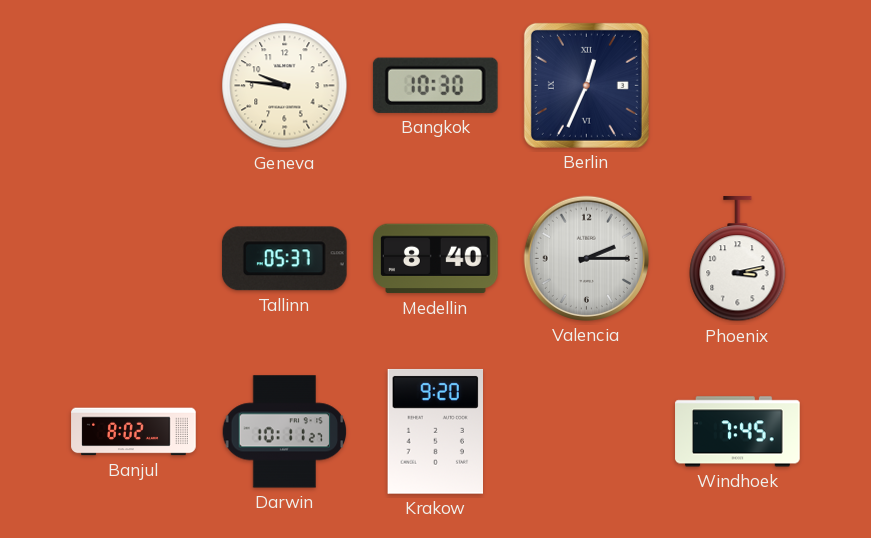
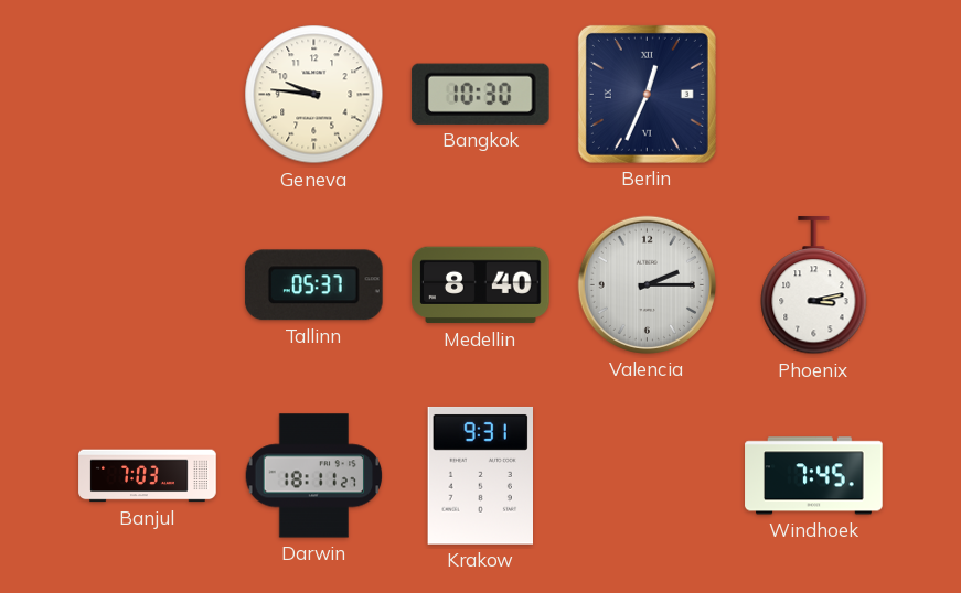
Banjul: 8:02 -> 7:03
Darwin: 10:11 -> 18:11
Krakow: 9:20 -> 9:31
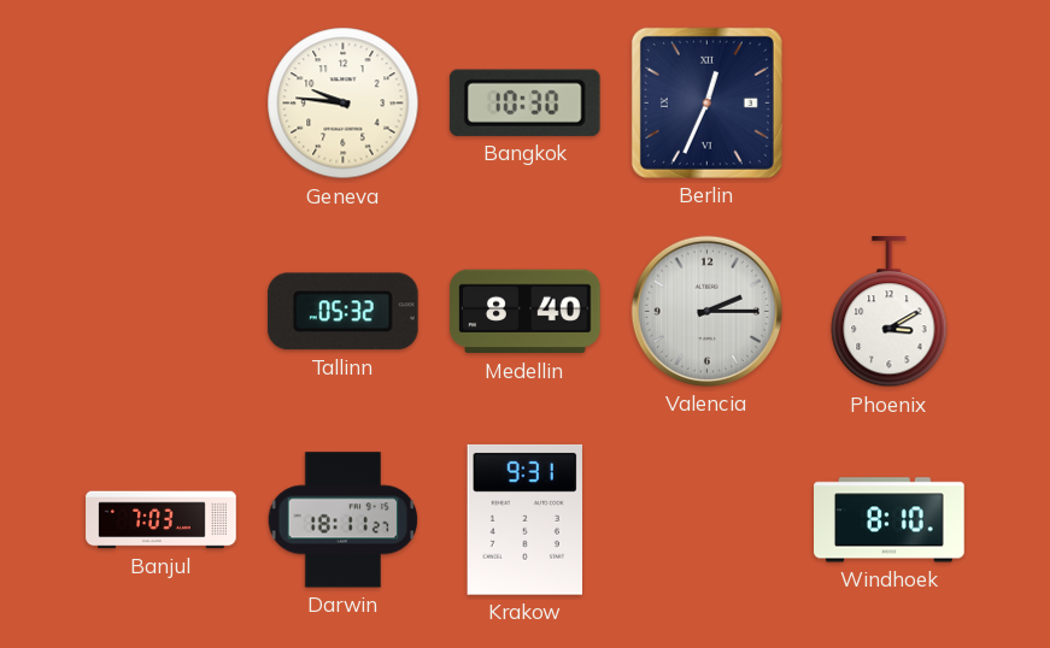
Tallinn: 05:37 -> 05:32
Phoenix: 3:13 -> 3:10
Windhoek: 7:45 -> 8:10
